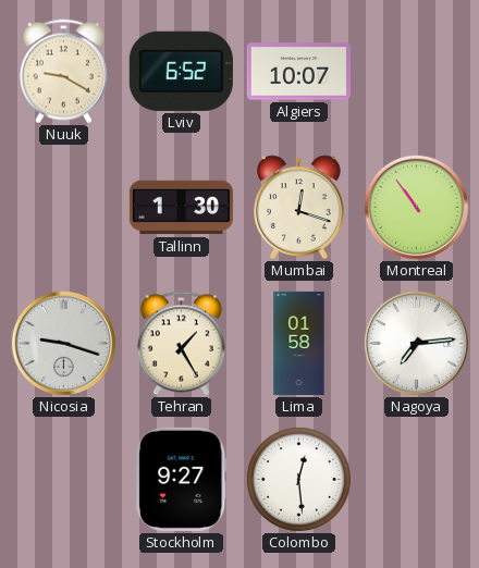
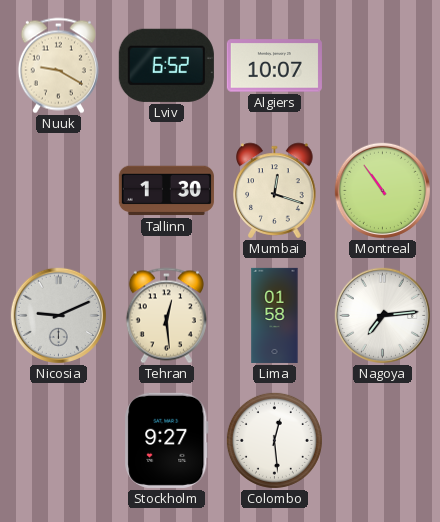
Nicosia: 9:18 -> 9:11
Tehran: 1:25 -> 12:29
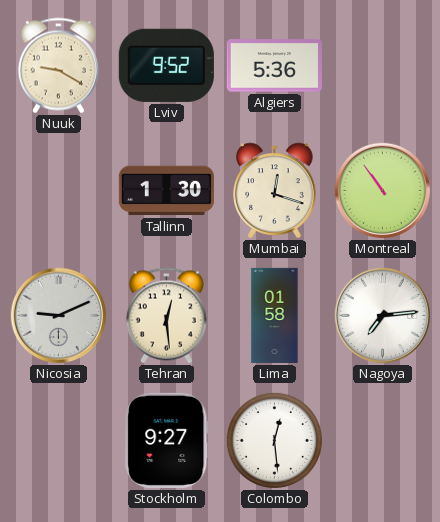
Lviv: 6:52 -> 9:52
Algiers: 10:07 -> 5:36
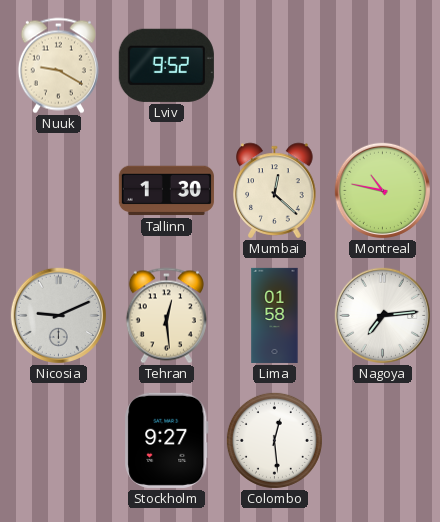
Algiers: 5:36 -> none
Mumbai: 12:18 -> 12:22
Montreal: 10:54 -> 10:47
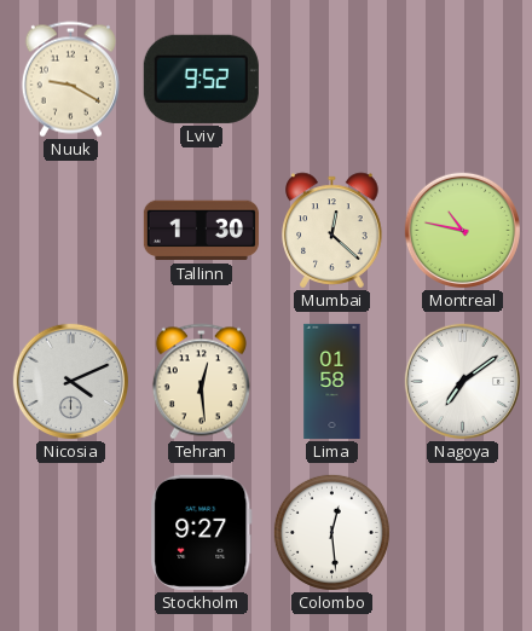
Nicosia: 9:11 -> 4:11
Nagoya: 7:14 -> 7:09
